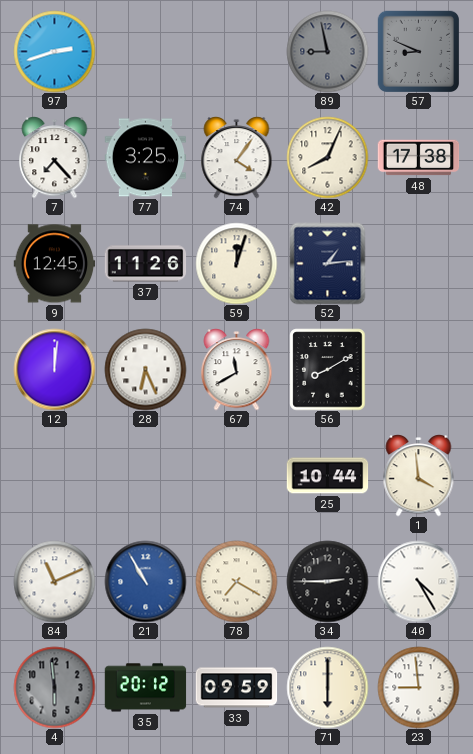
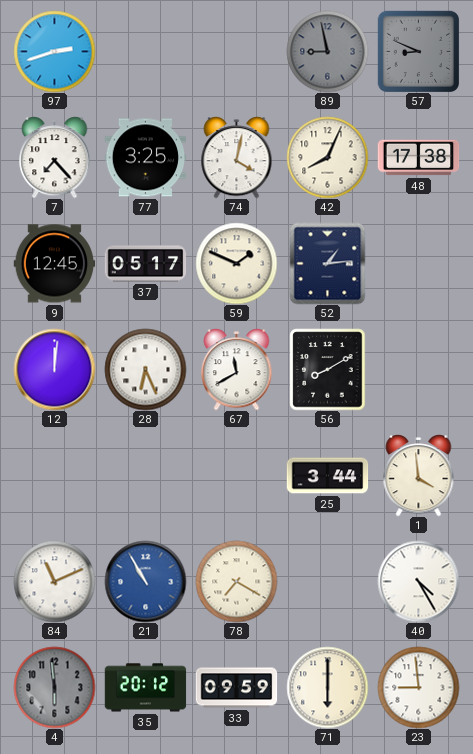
74: 4:06 -> 4:02
37: 11:26 -> 05:17
59: 12:03 -> 1:49
25: 10:44 -> 3:44
34: 2:45 -> none
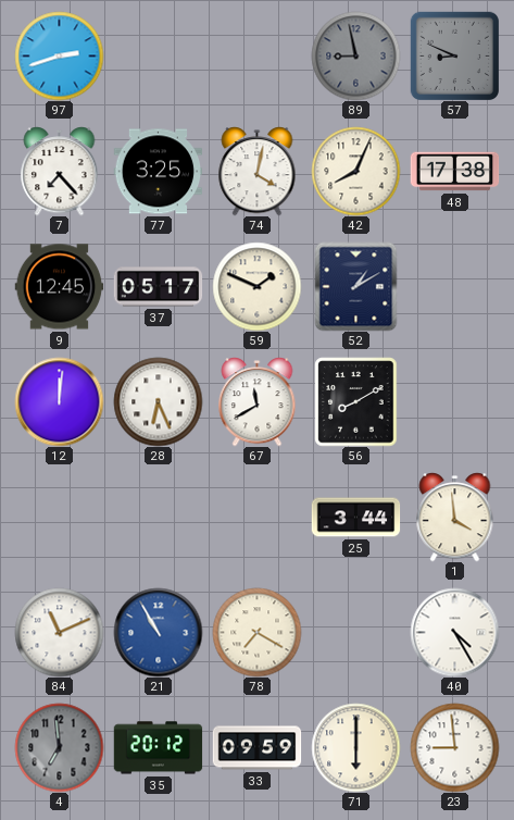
52: 1:14 -> 1:10
4: 5:59 -> 6:59
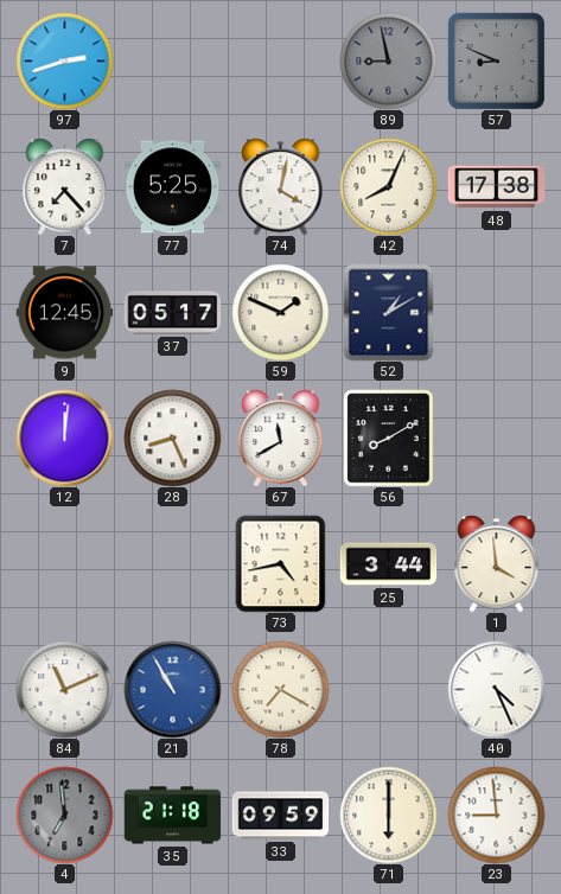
77: 3:25 -> 5:25
28: 6:26 -> 8:26
73: none -> 4:43
40: 4:25 -> 4:26
35: 20:12 -> 21:18
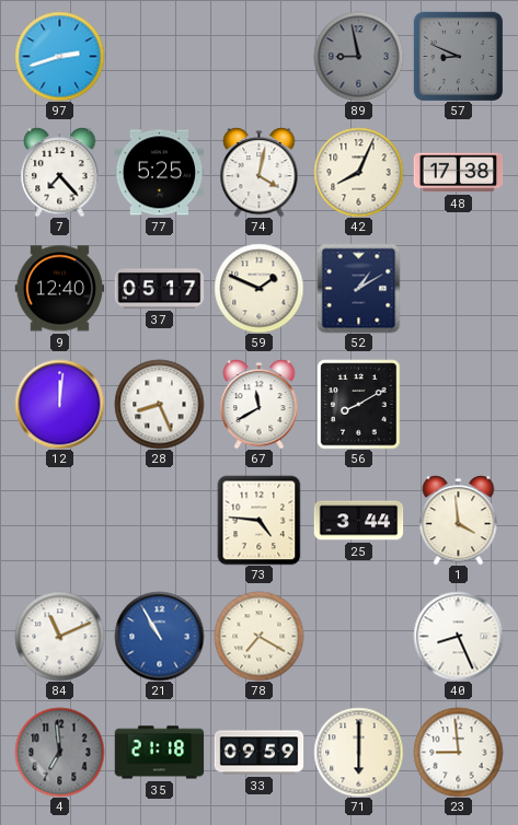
9: 12:45 -> 12:40
73: 4:43 -> 4:46
40: 4:26 -> 8:26
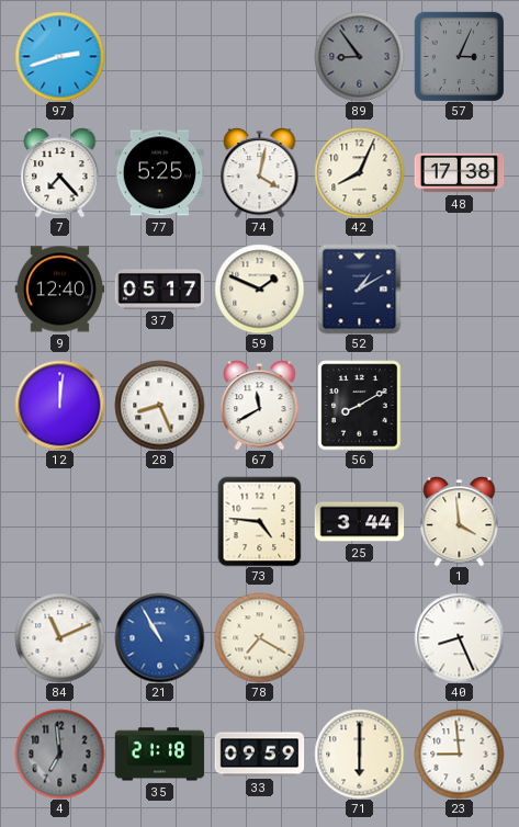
89: 8:58 -> 8:54
57: 8:49 -> 3:04
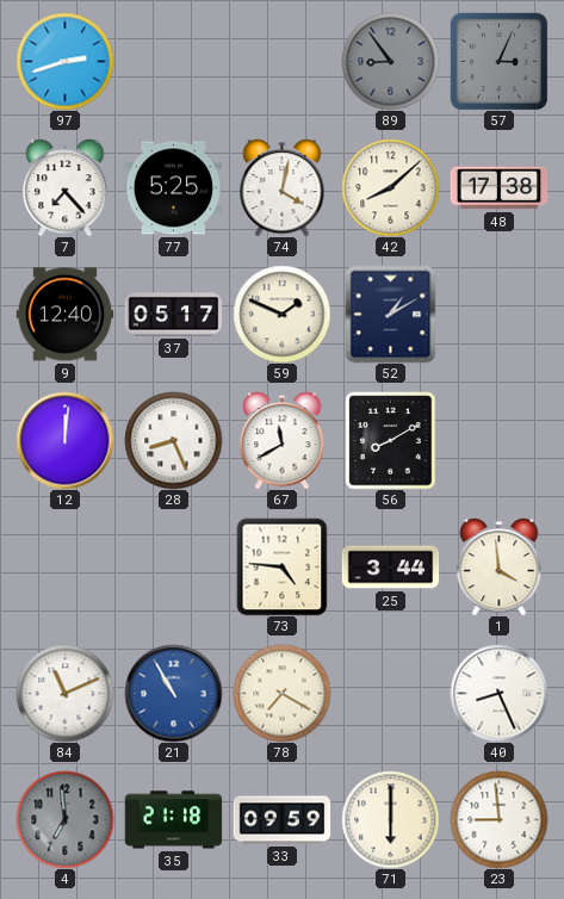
42: 8:04 -> 8:08
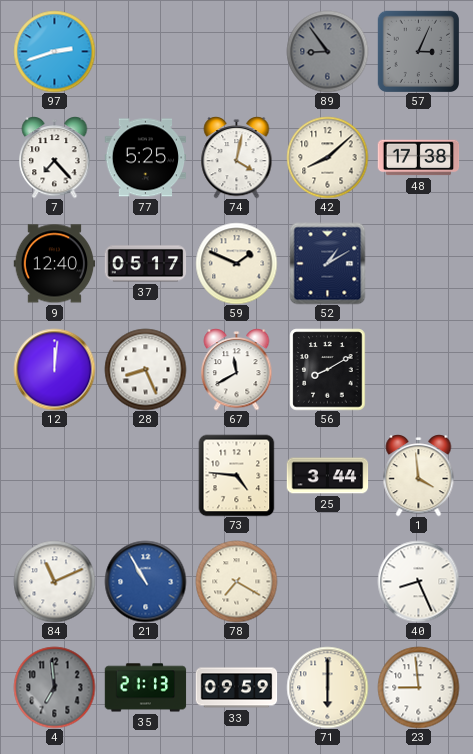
35: 21:18 -> 21:13
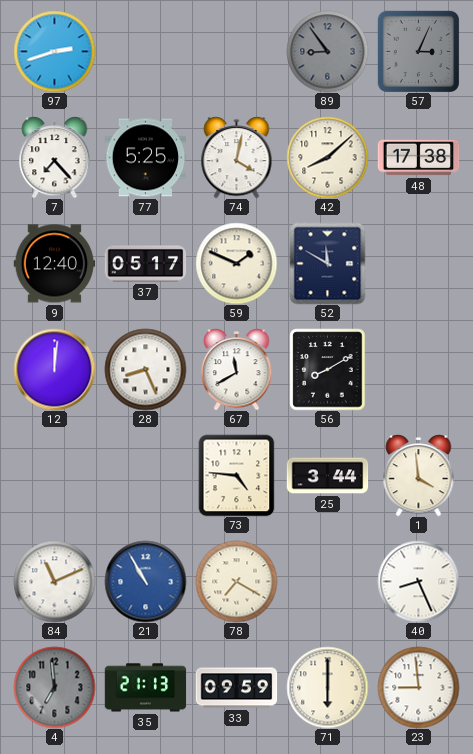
52: 1:10 -> 11:50
